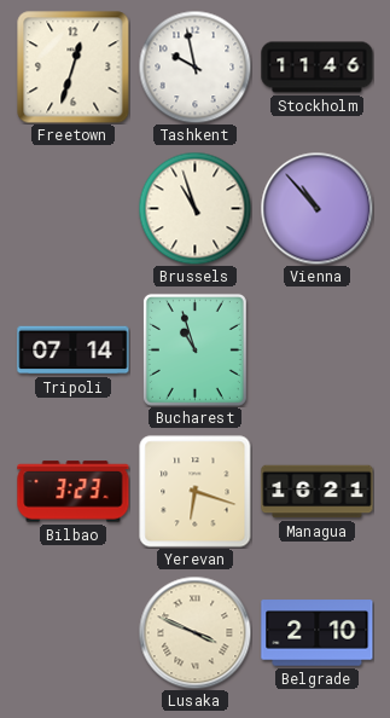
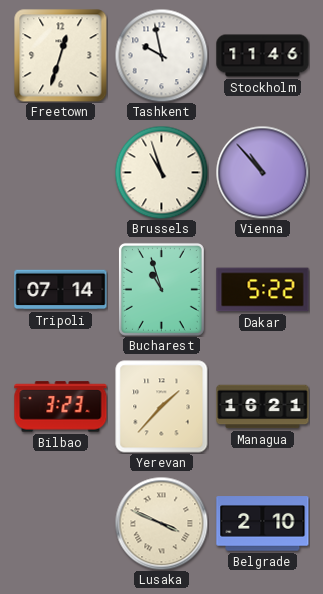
Dakar: none -> 5:22
Yerevan: 6:18 -> 1:37
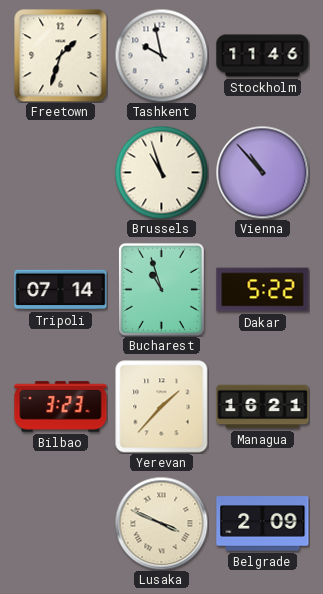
Freetown: 12:33 -> 1:33
Belgrade: 2:10 -> 2:09
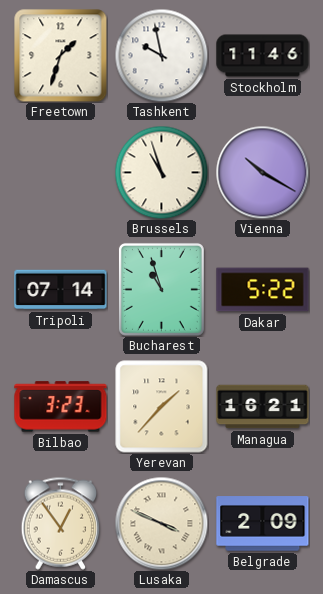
Vienna: 10:53 -> 10:20
Damascus: none -> 12:54
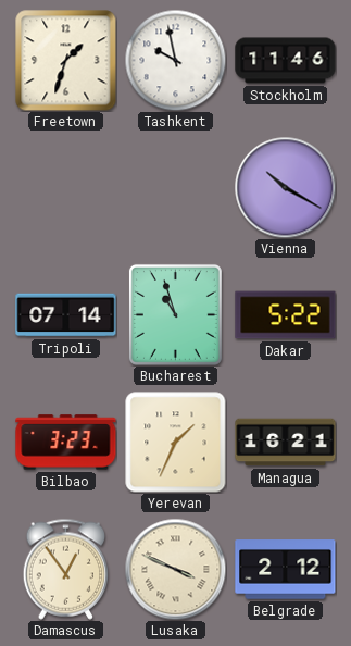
Brussels: 10:57 -> none
Yerevan: 1:37 -> 1:34
Belgrade: 2:09 -> 2:12
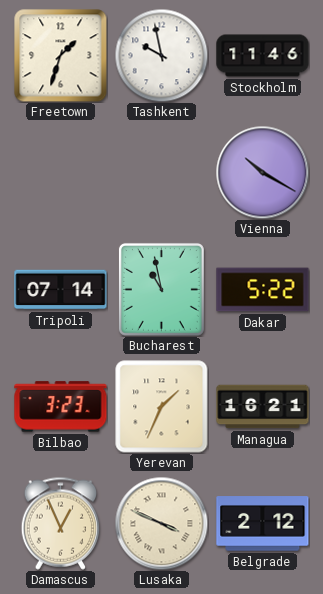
Bucharest: 10:57 -> 10:58
Damascus: 12:54 -> 12:56
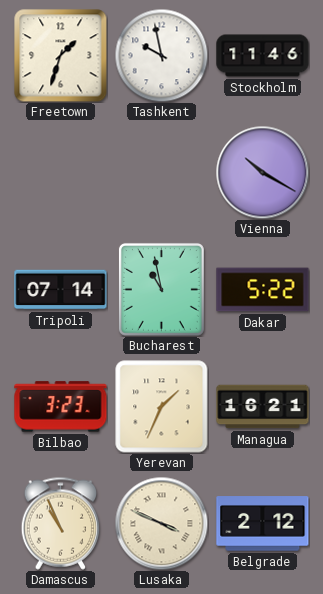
Damascus: 12:56 -> 10:56
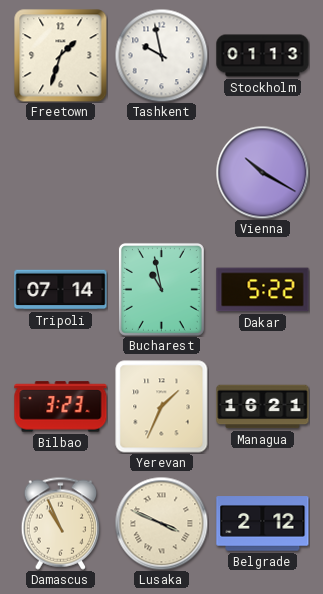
Stockholm: 11:46 -> 01:13
